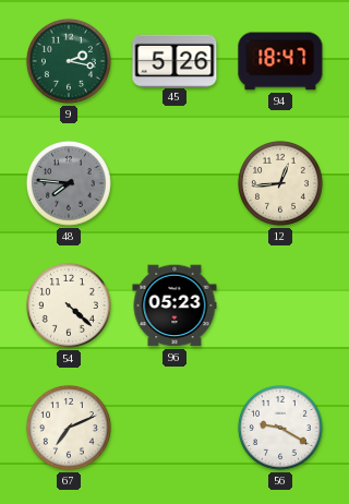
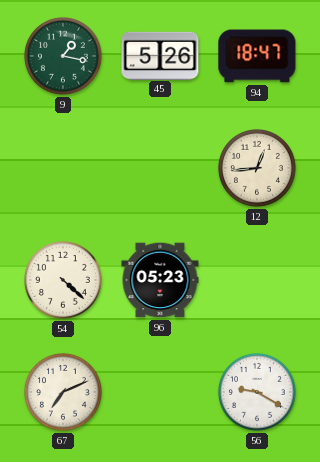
9: 2:17 -> 1:17
48: 7:46 -> none
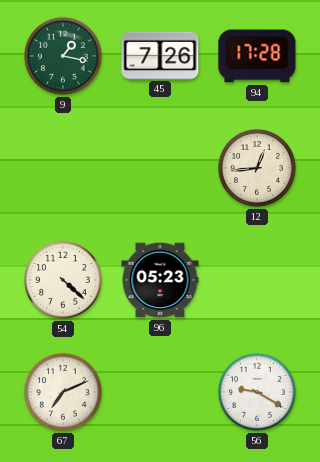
45: 5:26 -> 7:26
94: 18:47 -> 17:28
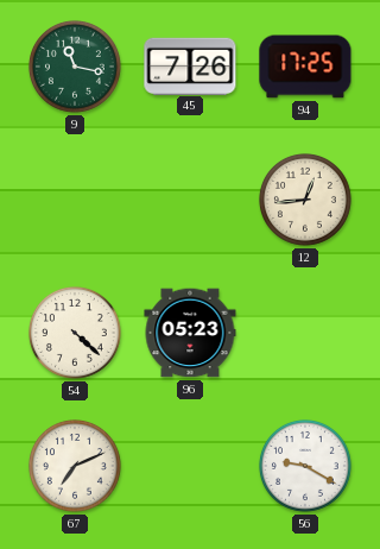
9: 1:17 -> 11:17
94: 17:28 -> 17:25
